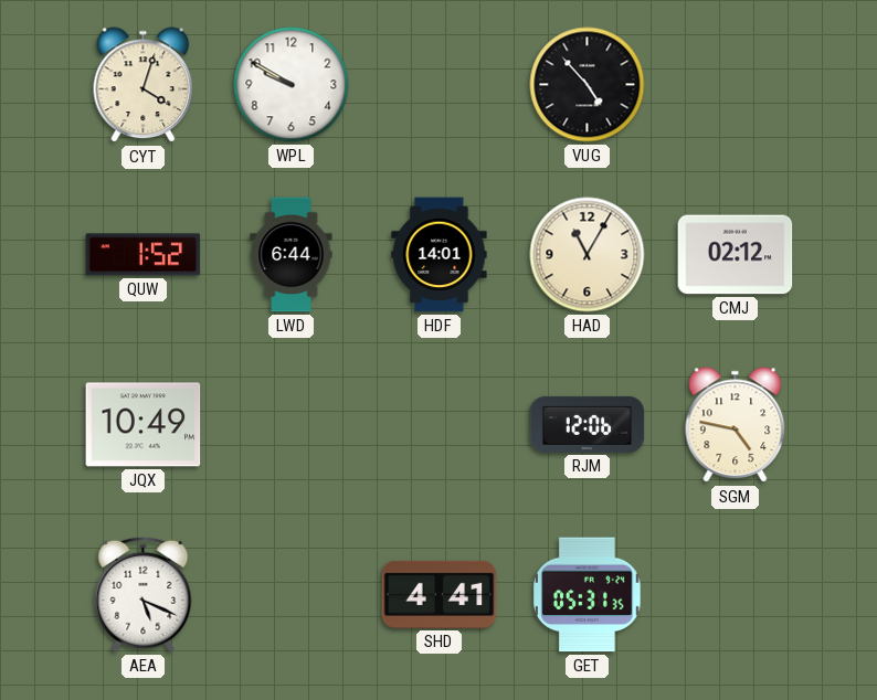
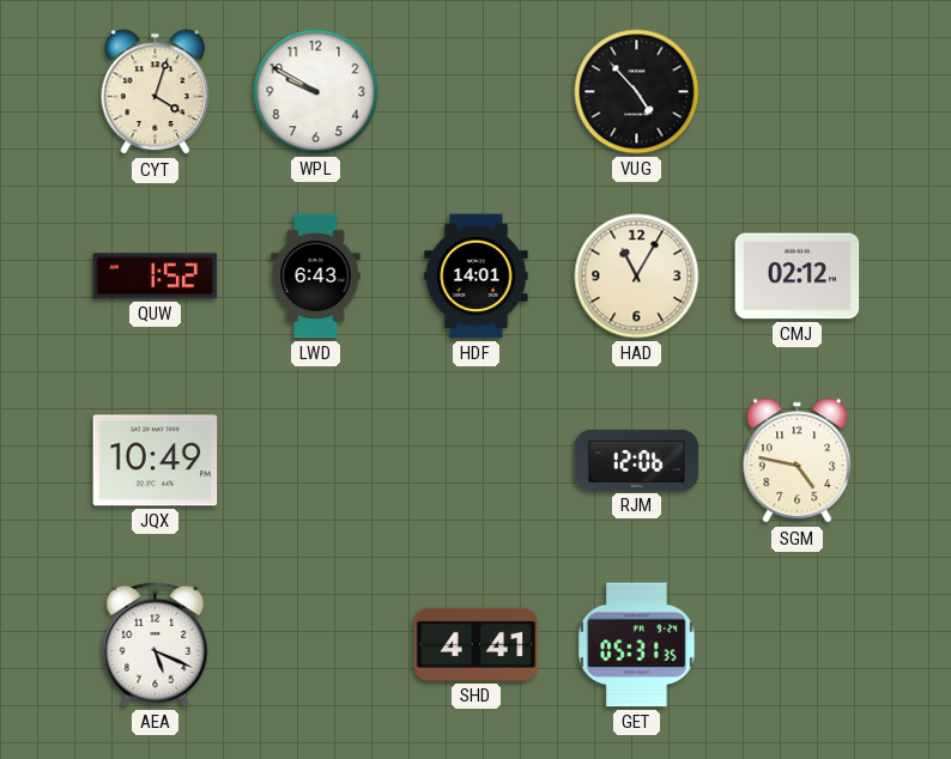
LWD: 6:44 -> 6:43
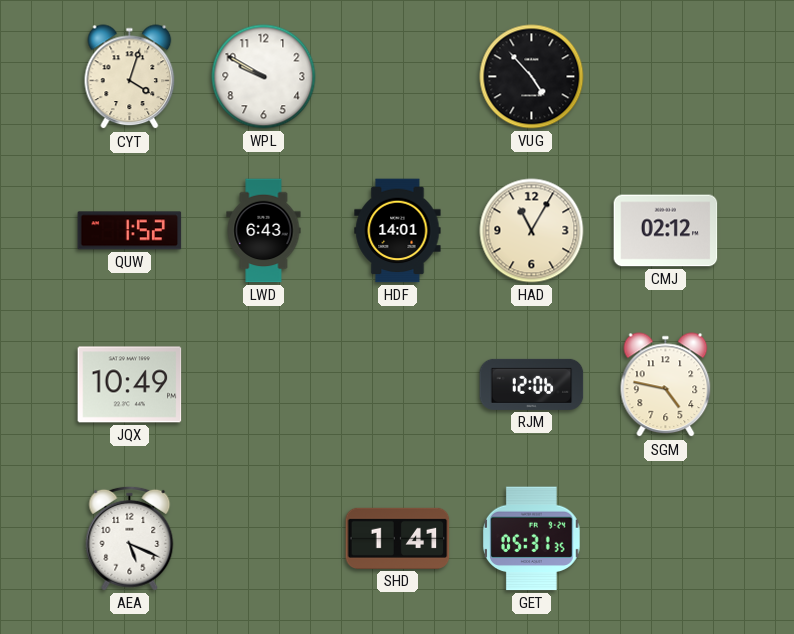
SHD: 4:41 -> 1:41
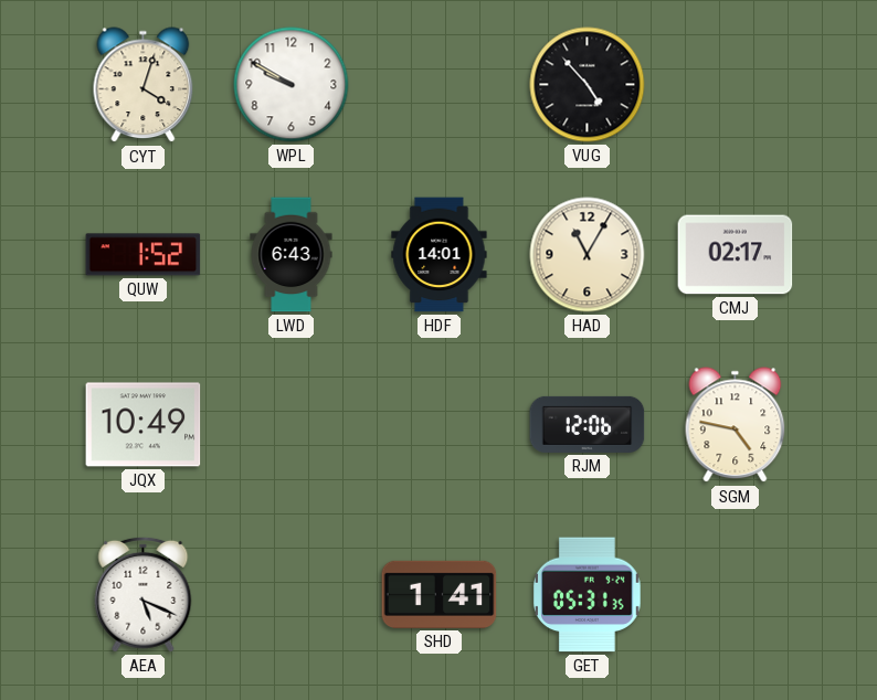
CMJ: 02:12 -> 02:17
